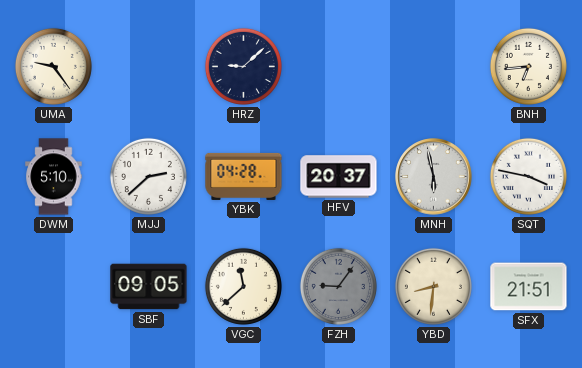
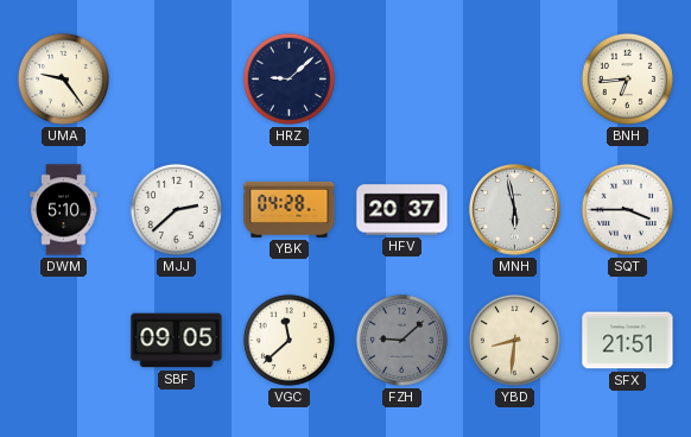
SQT: 3:47 -> 3:45
FZH: 9:06 -> 9:08
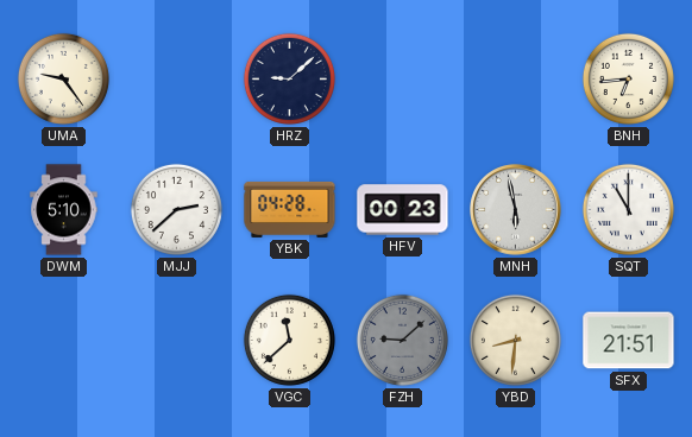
HFV: 20:37 -> 00:23
SQT: 3:45 -> 11:00
SBF: 09:05 -> none
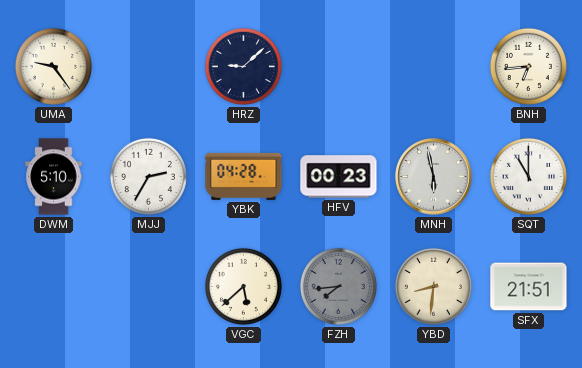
MJJ: 2:38 -> 2:35
VGC: 11:38 -> 5:38
FZH: 9:08 -> 7:44
